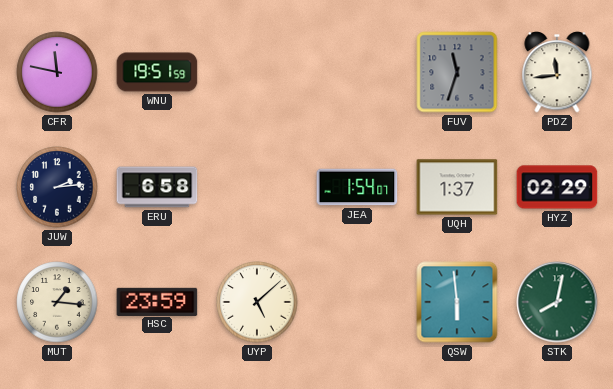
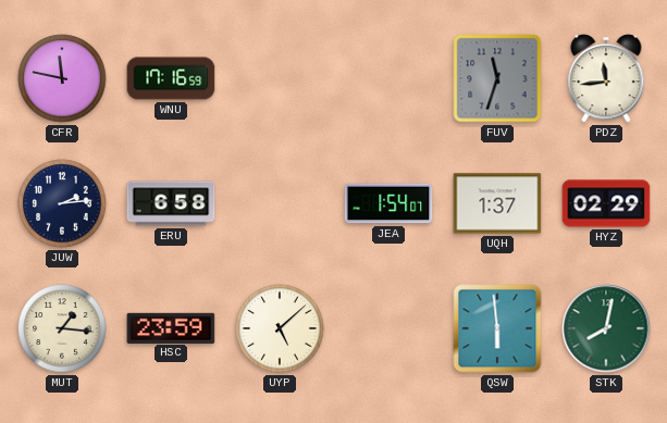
WNU: 19:51 -> 17:16
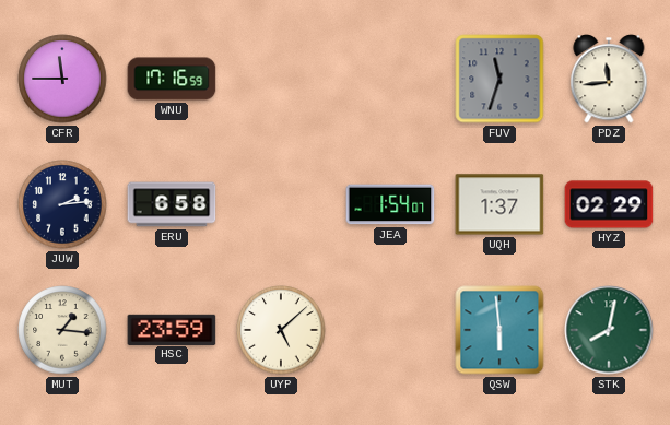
CFR: 11:47 -> 11:45
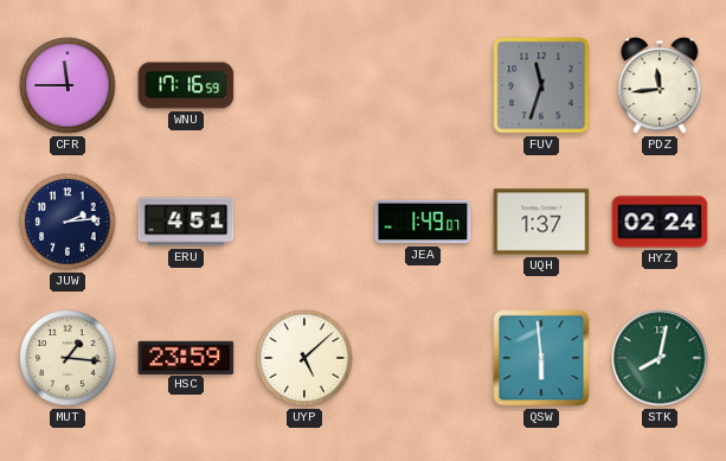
ERU: 6:58 -> 4:51
JEA: 1:54 -> 1:49
HYZ: 02:29 -> 02:24
